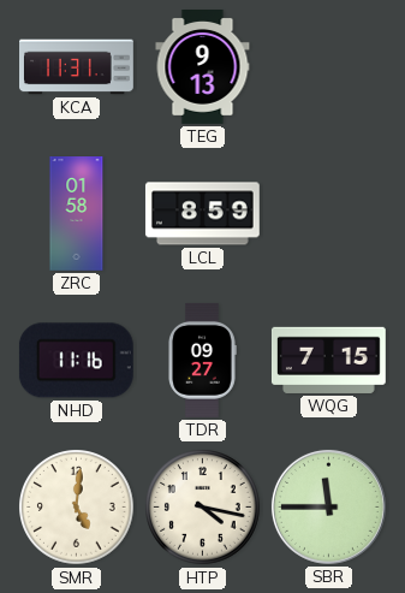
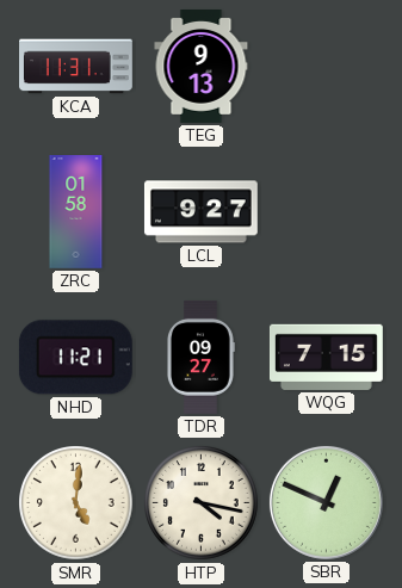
LCL: 8:59 -> 9:27
NHD: 11:16 -> 11:21
SBR: 11:45 -> 12:49
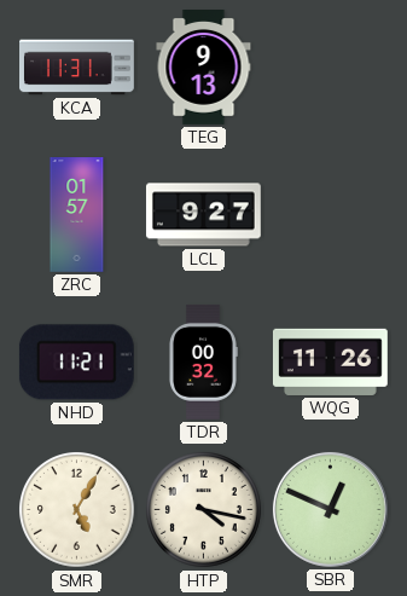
ZRC: 01:58 -> 01:57
TDR: 09:27 -> 00:32
WQG: 7:15 -> 11:26
SMR: 5:01 -> 5:05
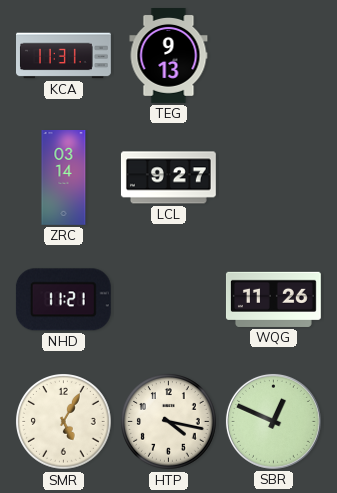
ZRC: 01:57 -> 03:14
TDR: 00:32 -> none
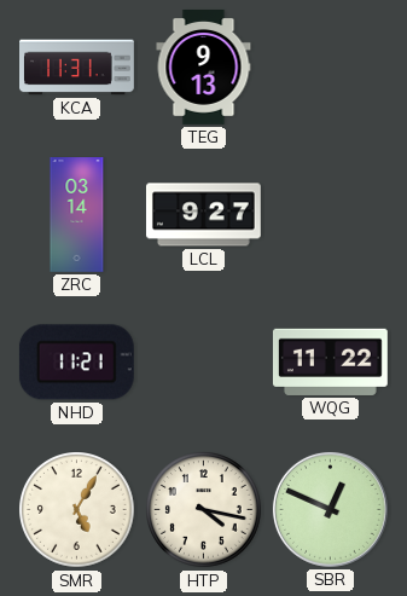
WQG: 11:26 -> 11:22
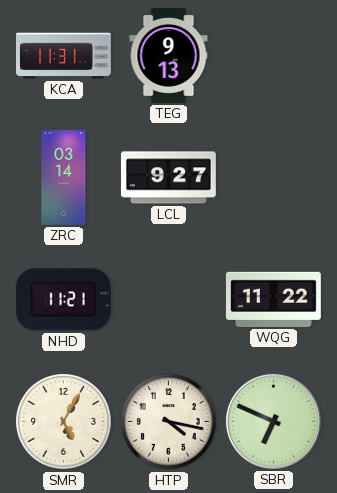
SBR: 12:49 -> 6:49
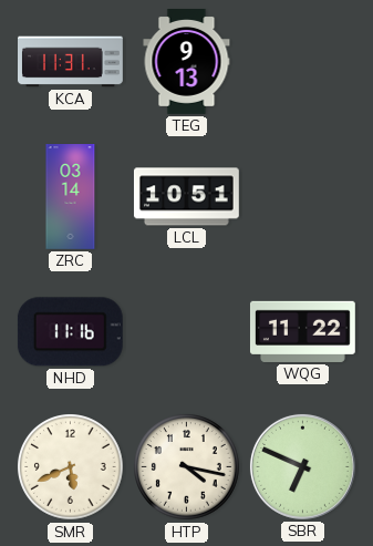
LCL: 9:27 -> 10:51
NHD: 11:21 -> 11:16
SMR: 5:05 -> 5:41
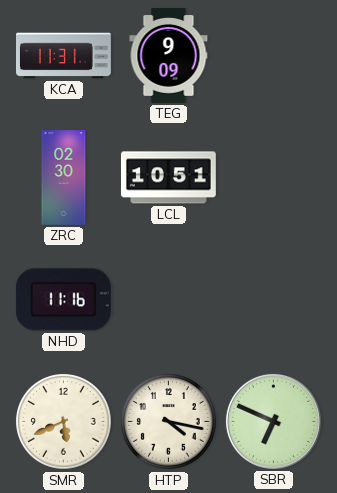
TEG: 9:13 -> 9:09
ZRC: 03:14 -> 02:30
WQG: 11:22 -> none
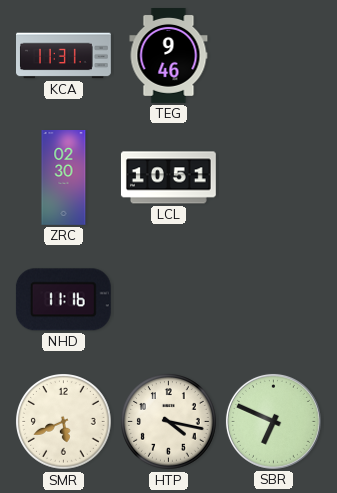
TEG: 9:09 -> 9:46
